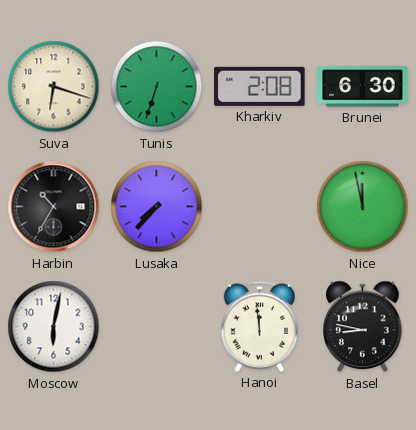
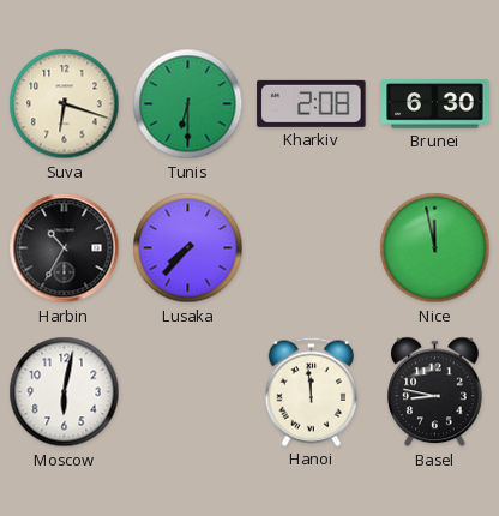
Tunis: 6:33 -> 6:30
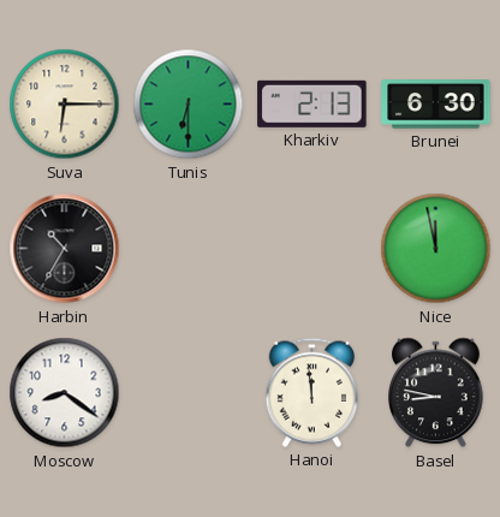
Suva: 6:18 -> 6:15
Kharkiv: 2:08 -> 2:13
Lusaka: 7:37 -> none
Moscow: 6:02 -> 8:21
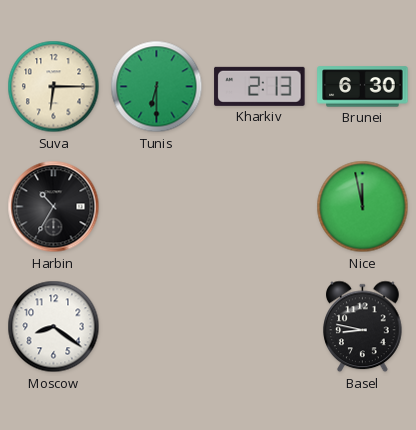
Hanoi: 11:59 -> none
